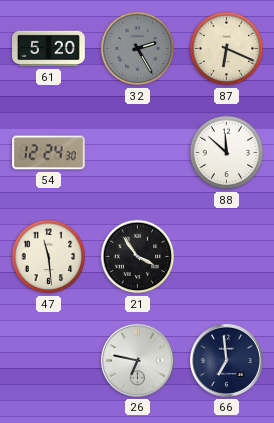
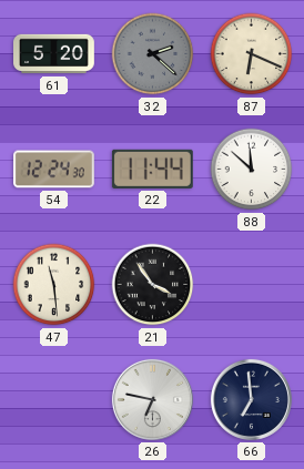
32: 2:25 -> 2:22
22: none -> 11:44
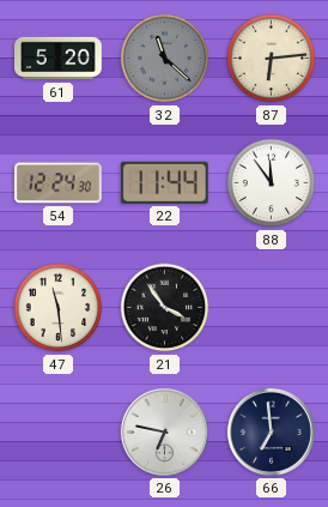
32: 2:22 -> 11:22
87: 6:19 -> 6:14
88: 11:52 -> 11:54
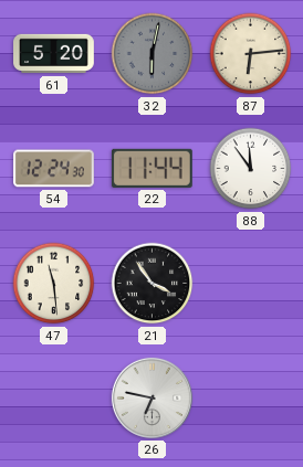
32: 11:22 -> 6:02
66: 6:59 -> none
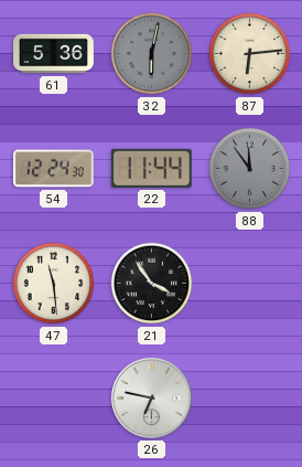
61: 5:20 -> 5:36
88 dial: white -> grey
